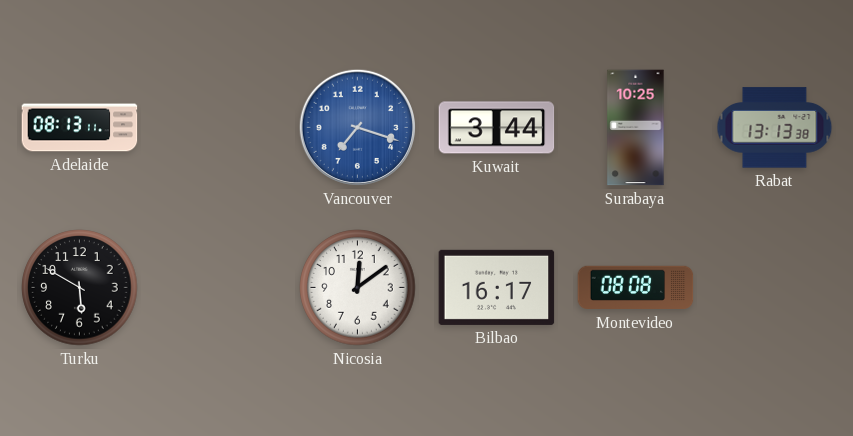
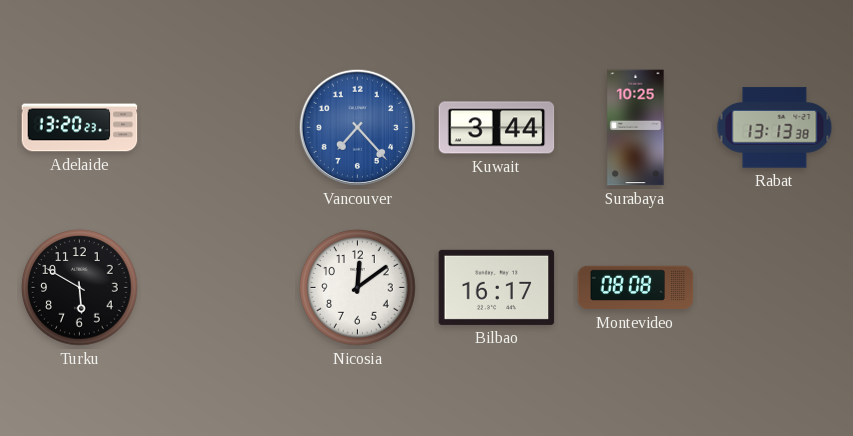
Adelaide: 08:13 -> 13:20
Vancouver: 7:18 -> 7:23
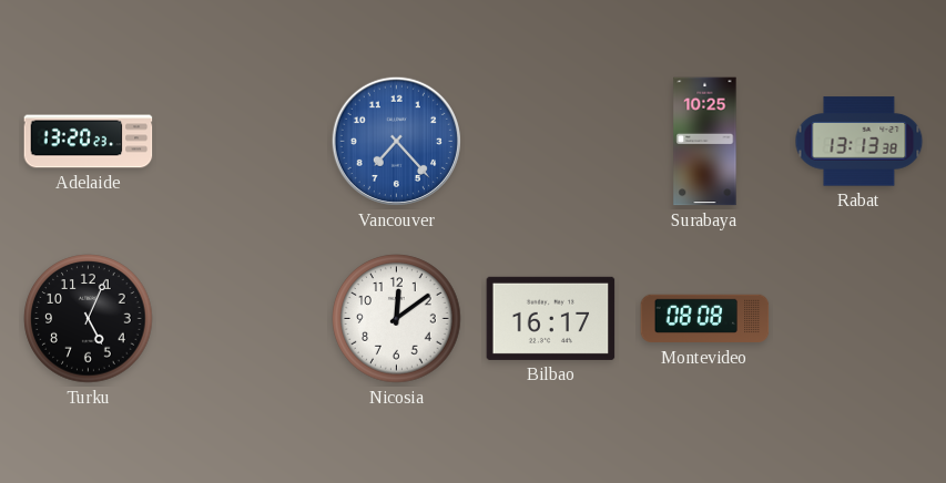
Kuwait: 3:44 -> none
Turku: 5:50 -> 5:04
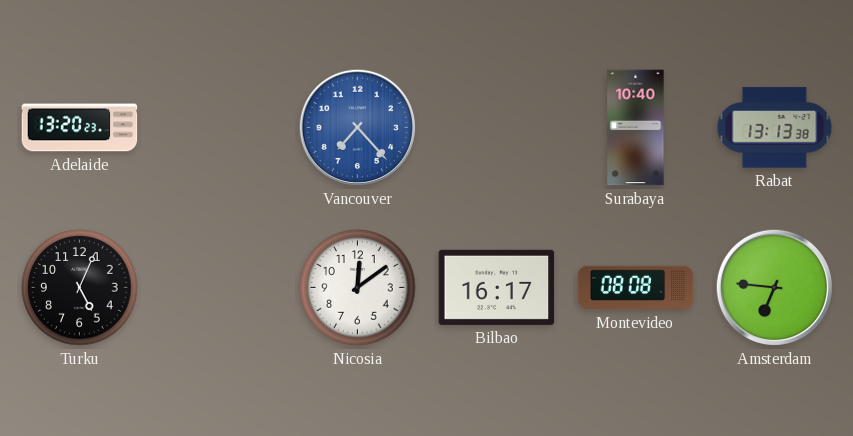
Surabaya: 10:25 -> 10:40
Amsterdam: none -> 6:46
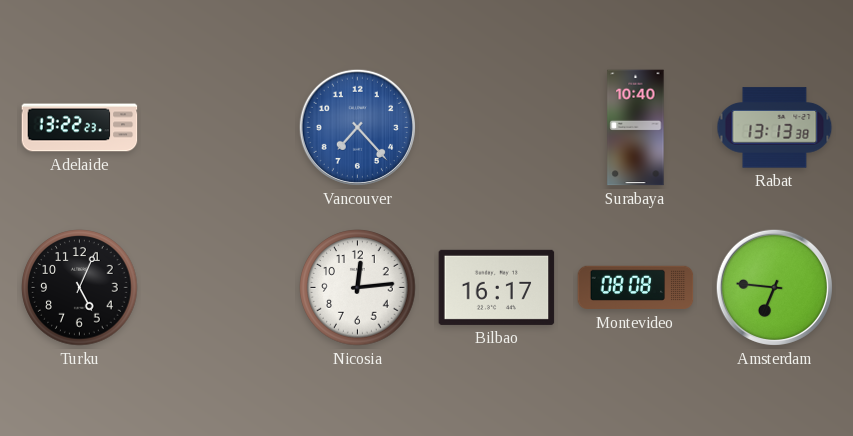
Adelaide: 13:20 -> 13:22
Nicosia: 12:09 -> 12:14
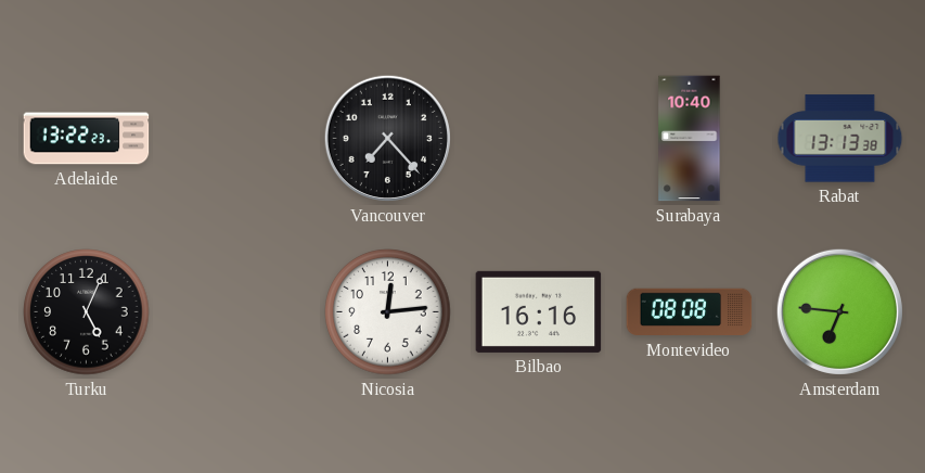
Vancouver dial: blue -> black
Bilbao: 16:17 -> 16:16
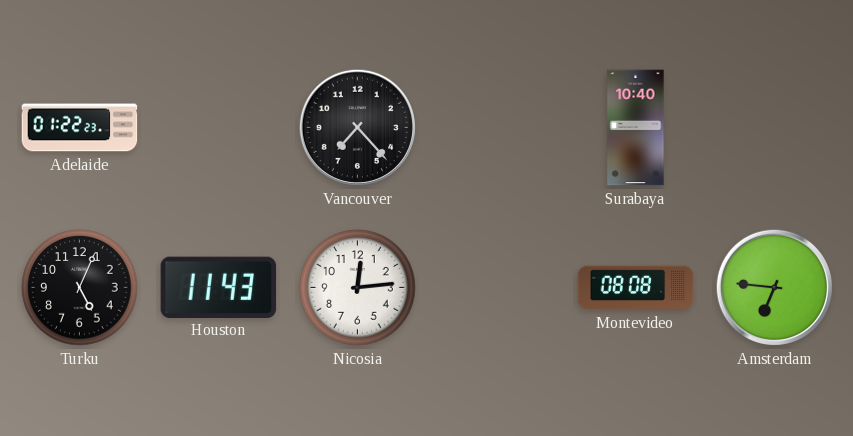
Adelaide: 13:22 -> 01:22
Rabat: 13:13 -> none
Houston: none -> 11:43
Bilbao: 16:16 -> none
